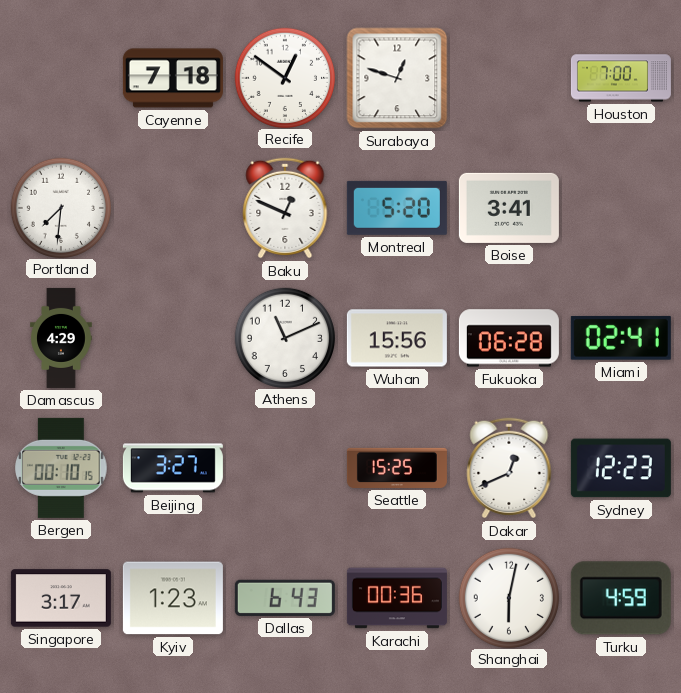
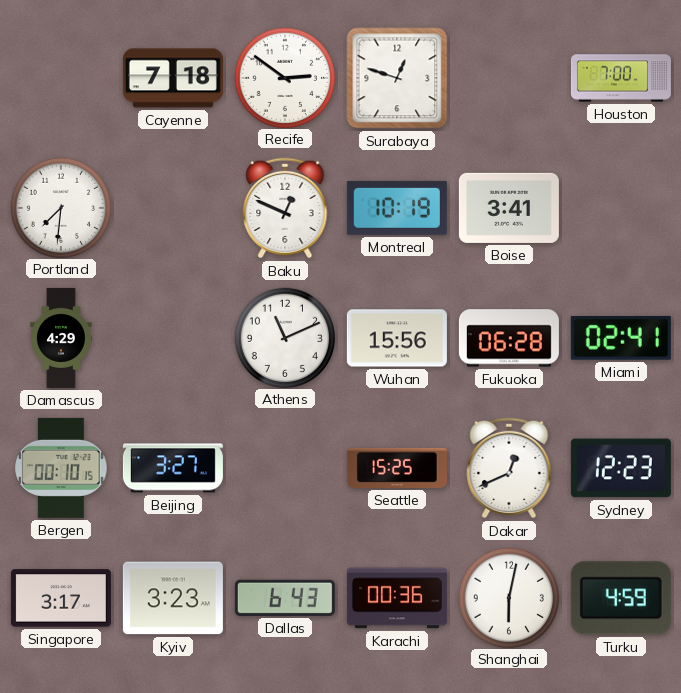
Recife: 12:51 -> 2:51
Montreal: 5:20 -> 10:19
Kyiv: 1:23 -> 3:23
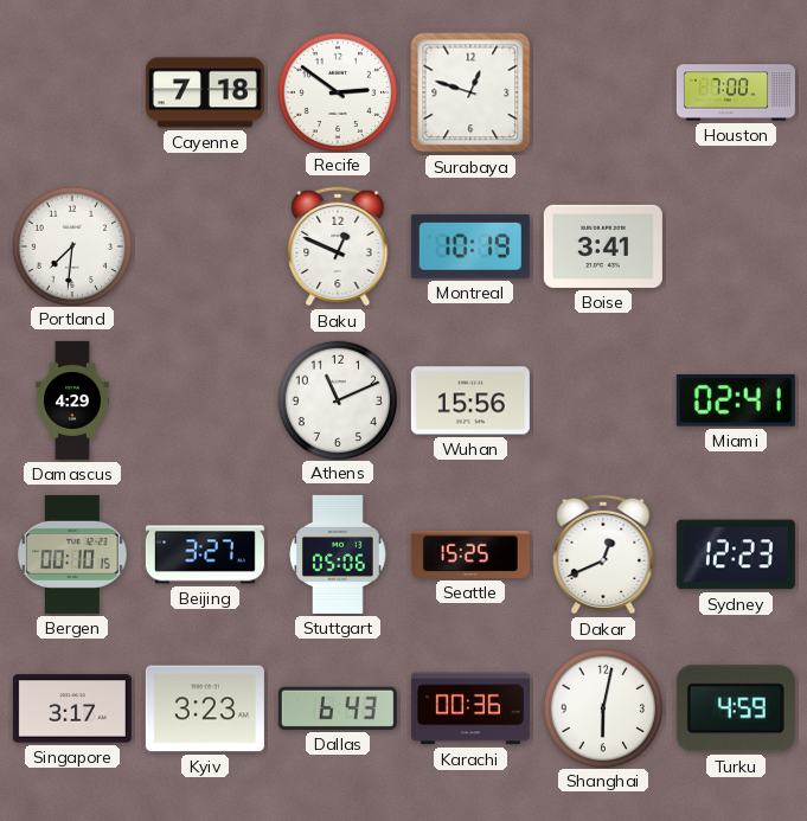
Fukuoka: 06:28 -> none
Stuttgart: none -> 05:06
